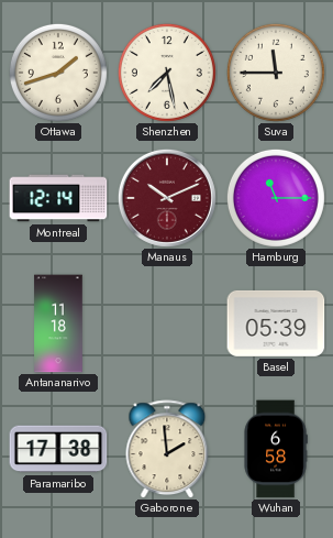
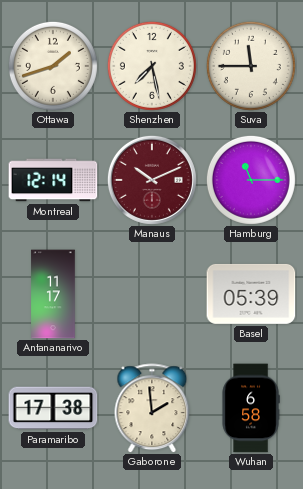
Antananarivo: 11:18 -> 11:17
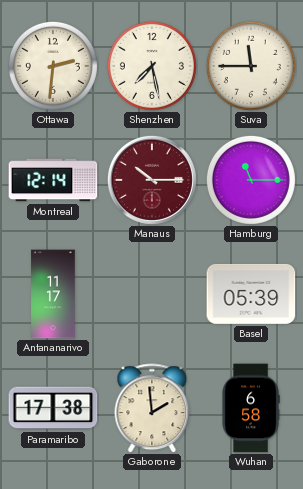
Ottawa: 1:42 -> 2:31
Manaus: 10:11 -> 10:15
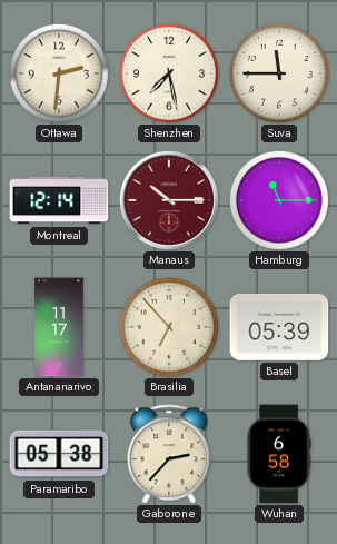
Brasilia: none -> 6:53
Paramaribo: 17:38 -> 05:38
Gaborone: 1:59 -> 2:37
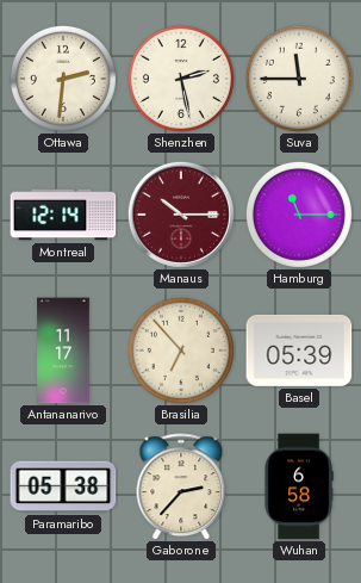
Shenzhen: 7:28 -> 2:28
